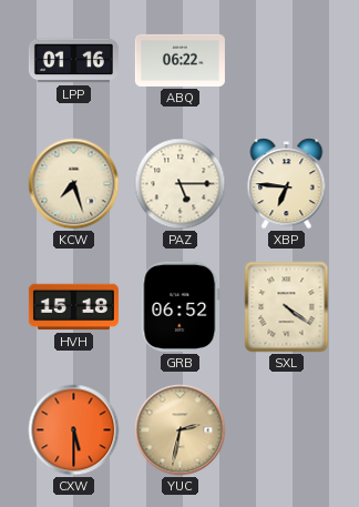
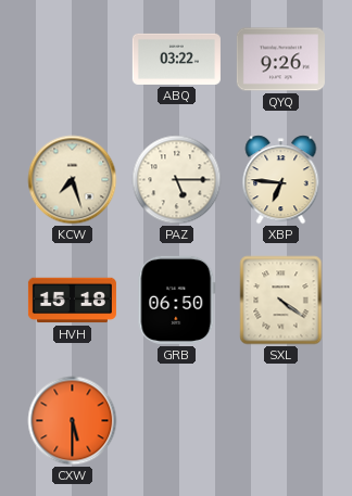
LPP: 01:16 -> none
ABQ: 06:22 -> 03:22
QYQ: none -> 9:26
GRB: 06:52 -> 06:50
YUC: 2:32 -> none
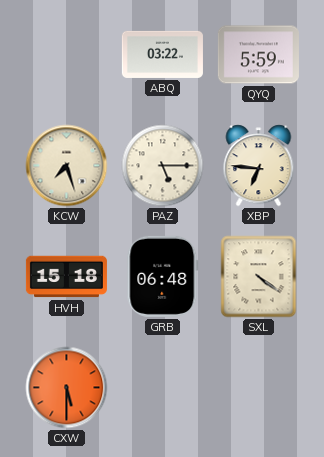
QYQ: 9:26 -> 5:59
GRB: 06:50 -> 06:48
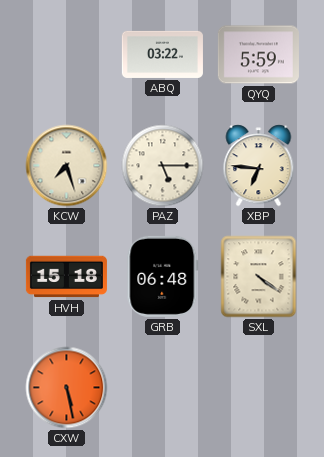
CXW: 5:30 -> 5:28
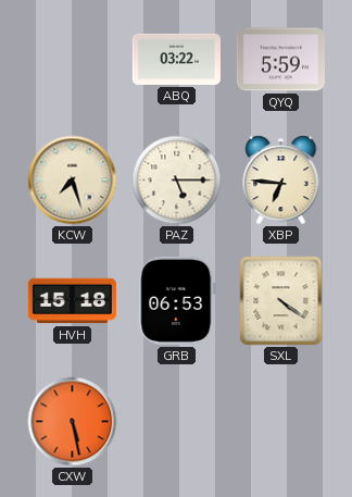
GRB: 06:48 -> 06:53
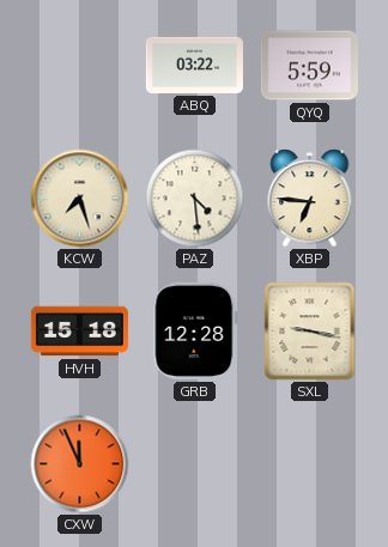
PAZ: 5:15 -> 4:29
GRB: 06:53 -> 12:28
SXL: 4:21 -> 9:17
CXW: 5:28 -> 11:56
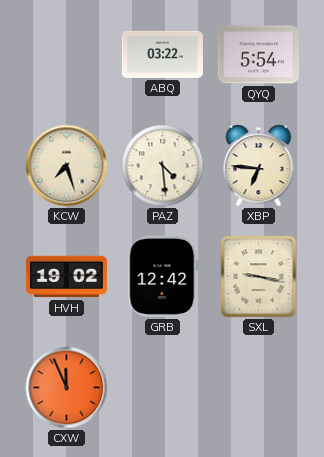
QYQ: 5:59 -> 5:54
HVH: 15:18 -> 19:02
GRB: 12:28 -> 12:42
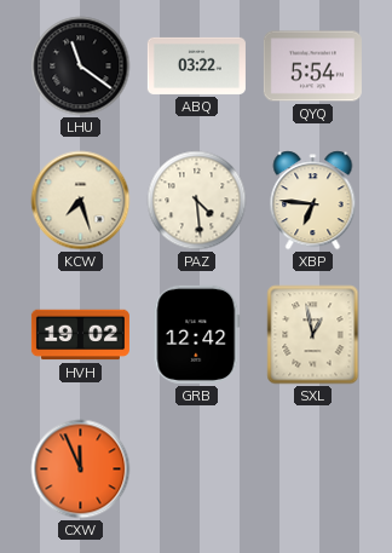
LHU: none -> 11:21
SXL: 9:17 -> 12:58
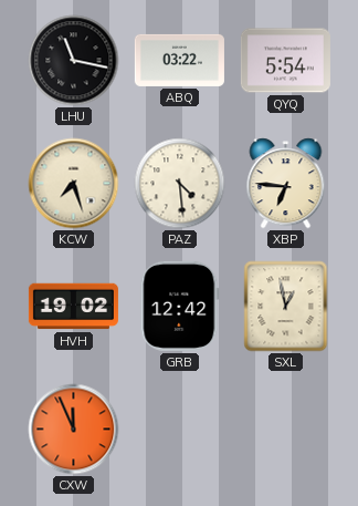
LHU: 11:21 -> 11:17
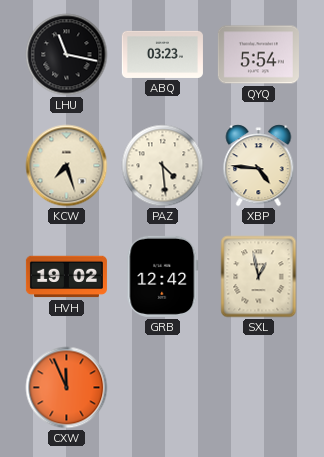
ABQ: 03:22 -> 03:23
XBP: 6:46 -> 4:46
